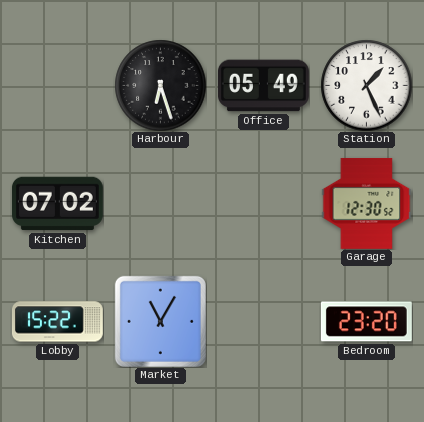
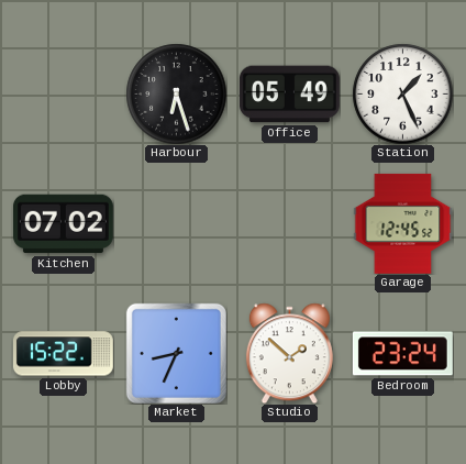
Garage: 12:30 -> 12:45
Market: 11:05 -> 8:34
Studio: none -> 1:52
Bedroom: 23:20 -> 23:24
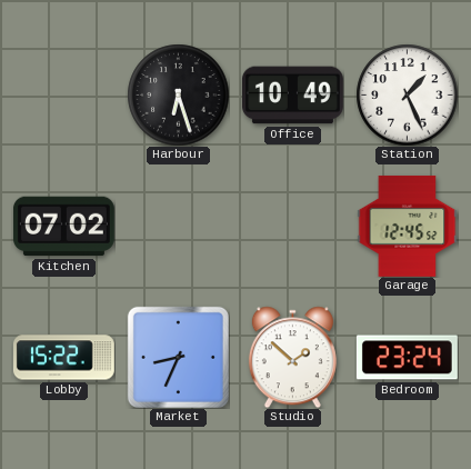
Office: 05:49 -> 10:49
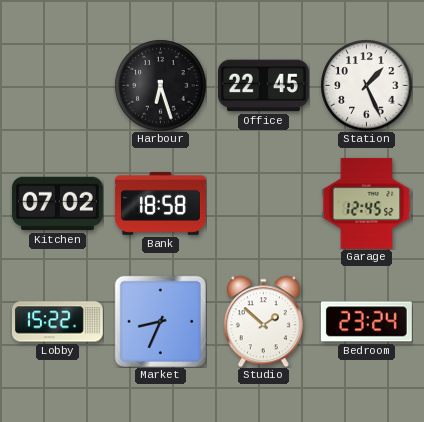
Office: 10:49 -> 22:45
Bank: none -> 18:58
